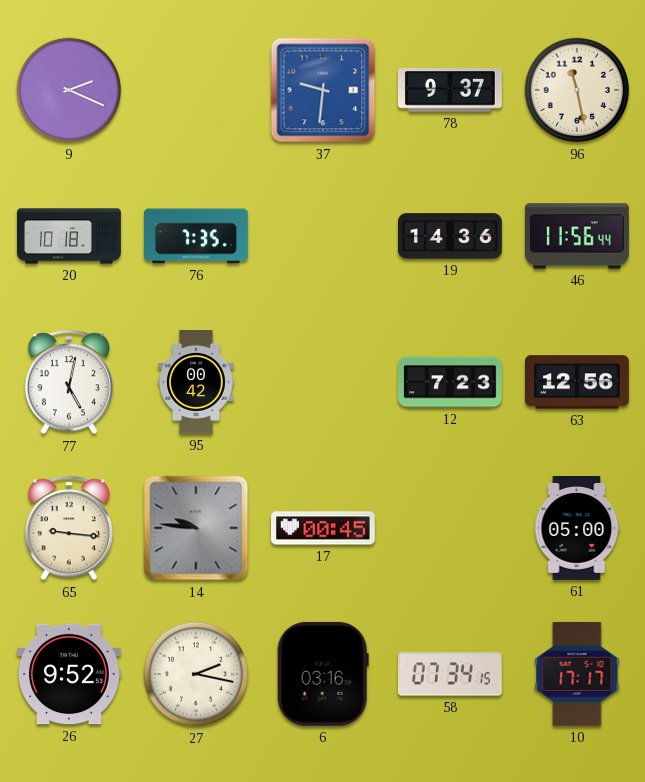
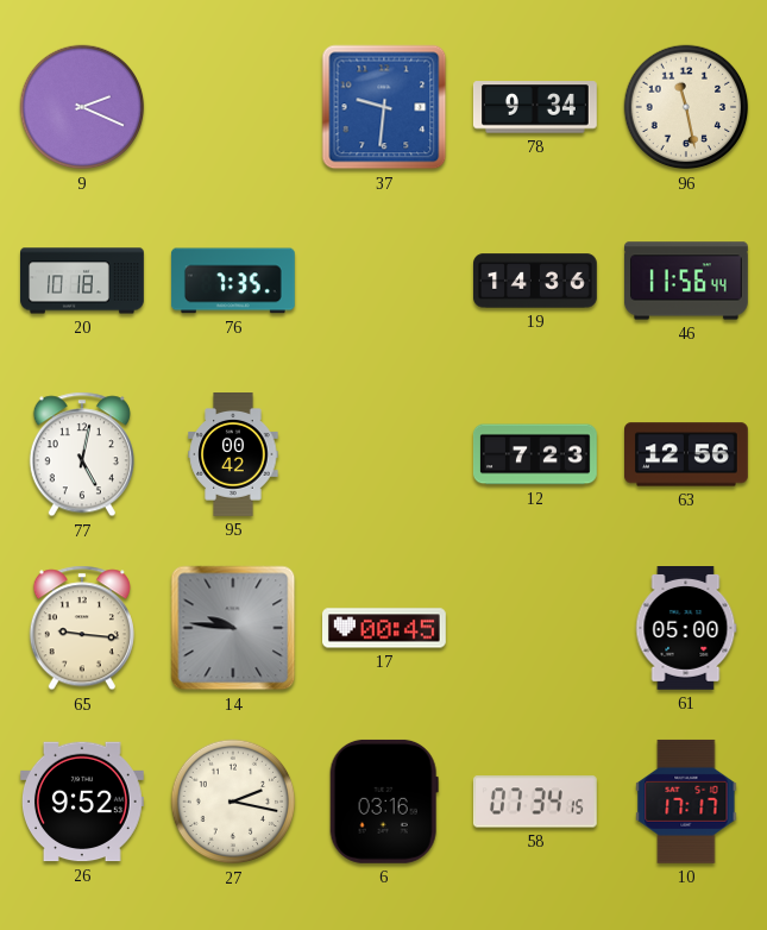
78: 9:37 -> 9:34
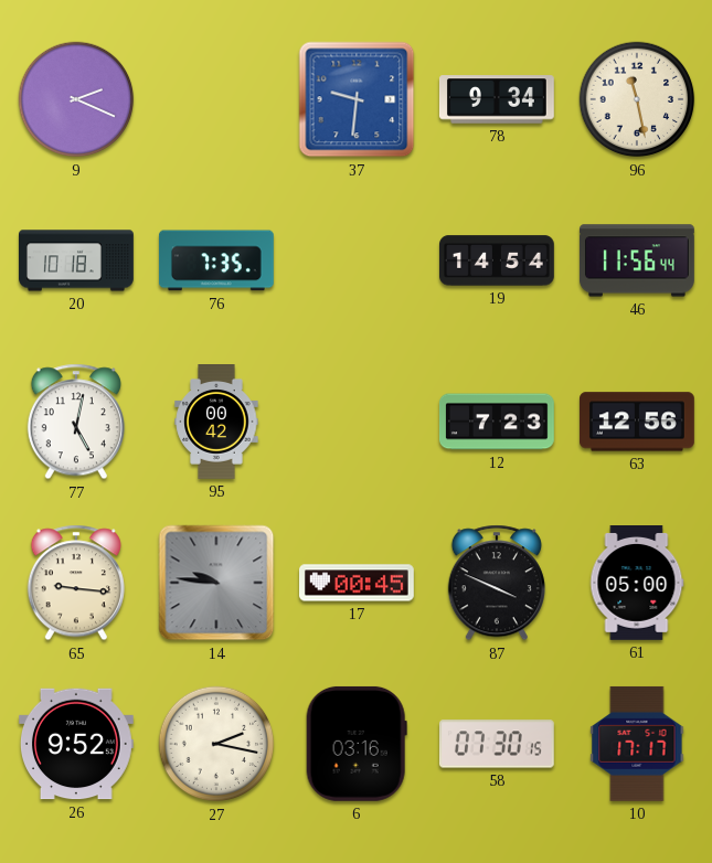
19: 14:36 -> 14:54
87: none -> 3:49
58: 07:34 -> 07:30
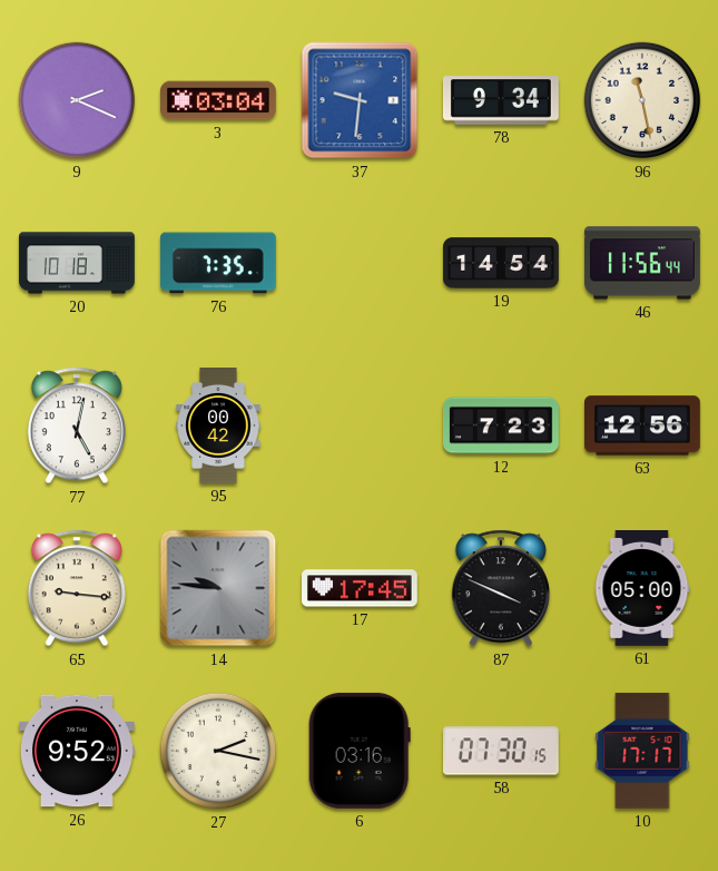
3: none -> 03:04
17: 00:45 -> 17:45
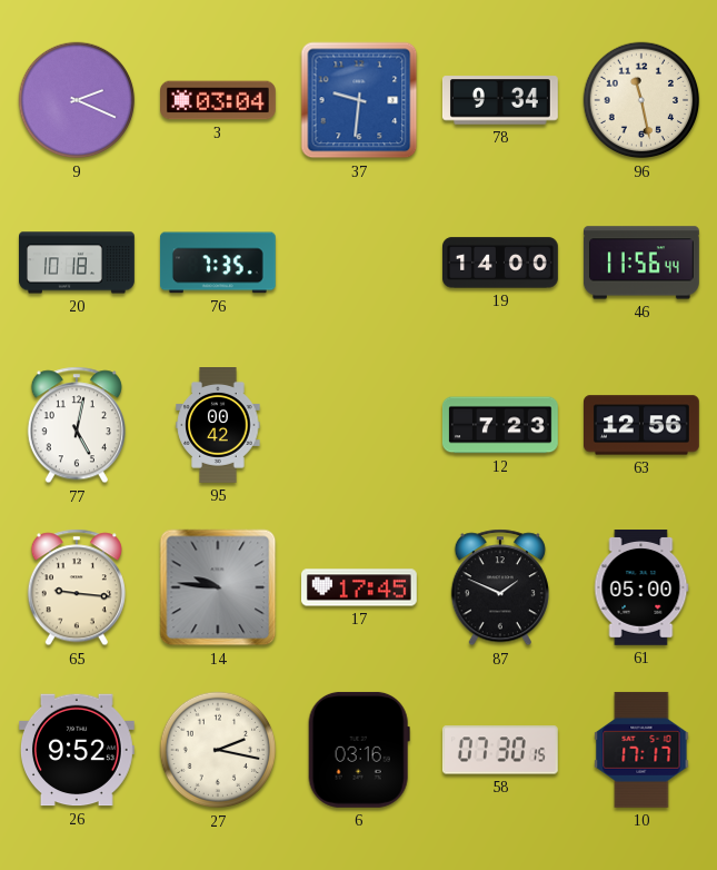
19: 14:54 -> 14:00
87: 3:49 -> 1:49
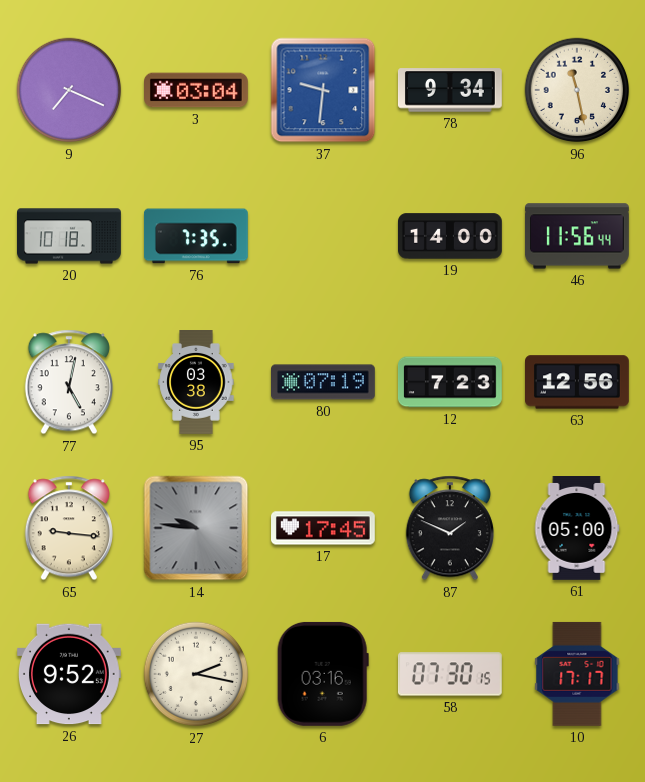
9: 2:19 -> 7:19
95: 00:42 -> 03:38
80: none -> 07:19
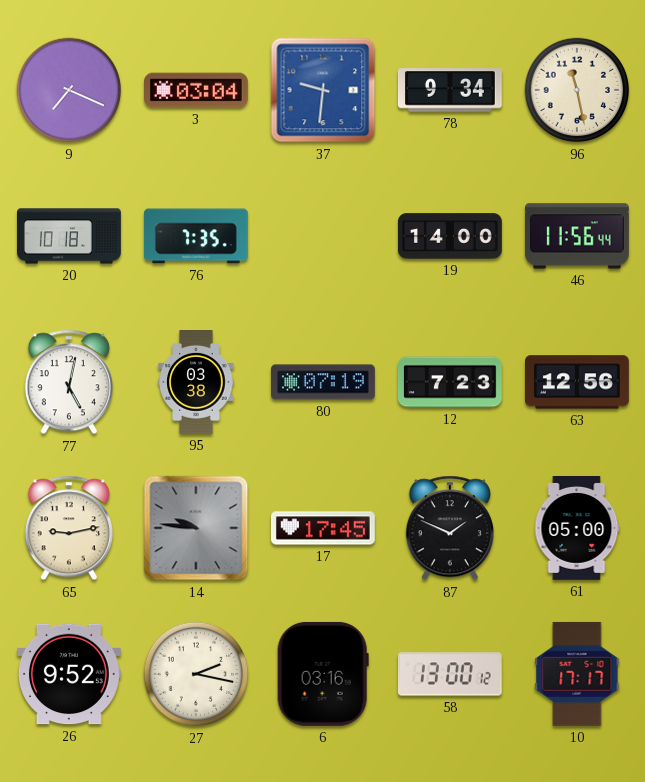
65: 9:16 -> 9:13
58: 07:30 -> 13:00
